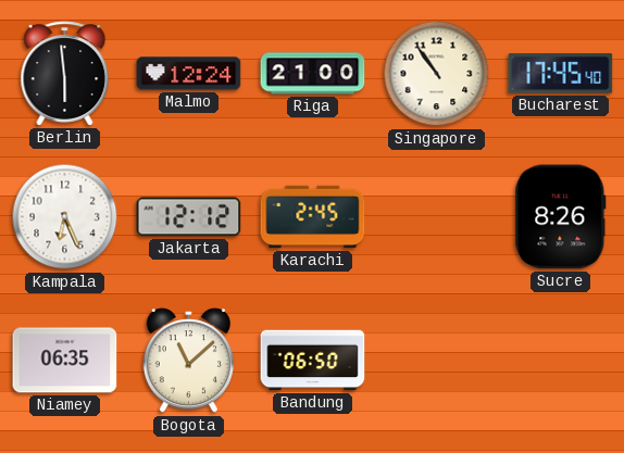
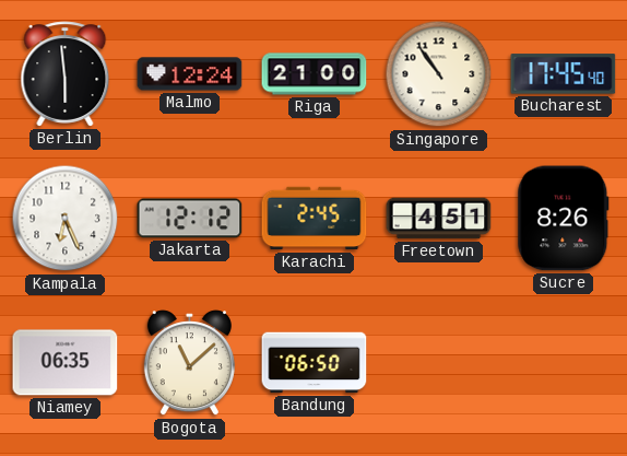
Freetown: none -> 4:51
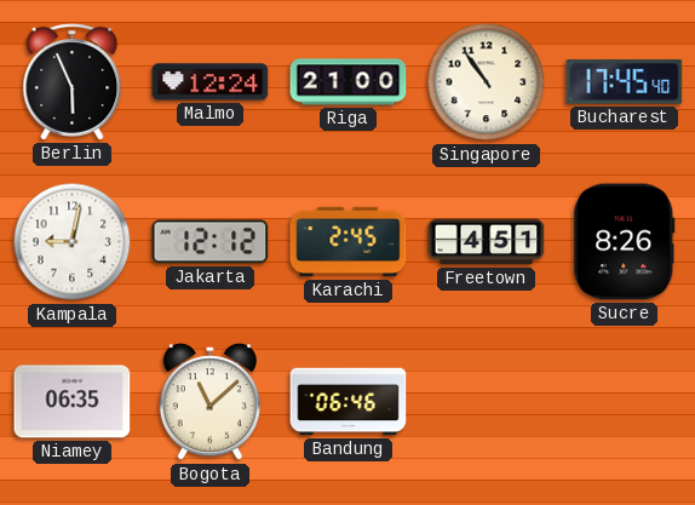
Berlin: 5:59 -> 5:56
Kampala: 6:26 -> 9:02
Bandung: 06:50 -> 06:46
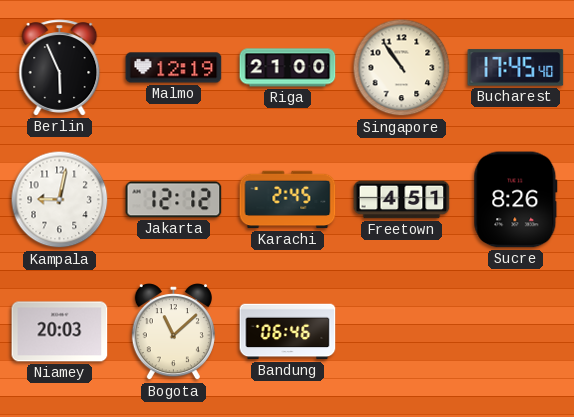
Malmo: 12:24 -> 12:19
Niamey: 06:35 -> 20:03
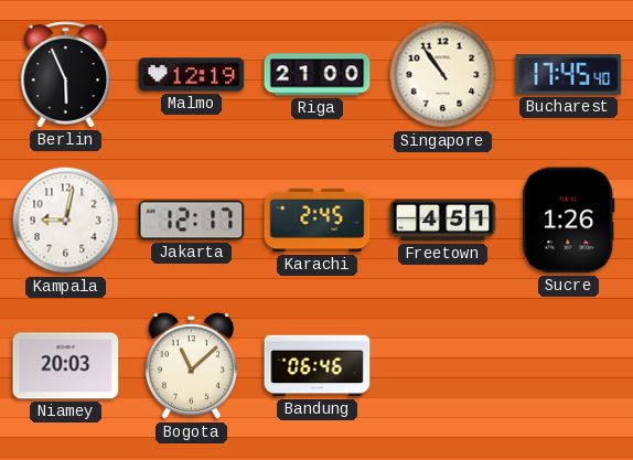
Jakarta: 12:12 -> 12:17
Sucre: 8:26 -> 1:26
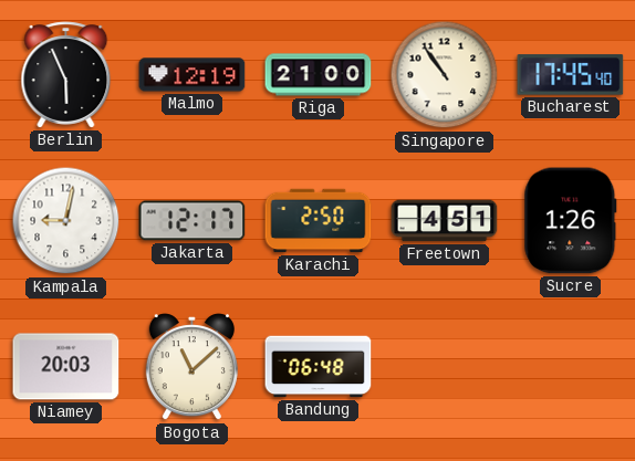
Karachi: 2:45 -> 2:50
Bandung: 06:46 -> 06:48
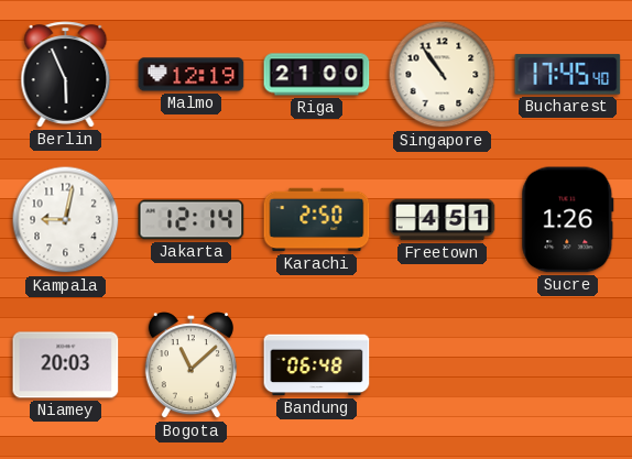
Jakarta: 12:17 -> 12:14
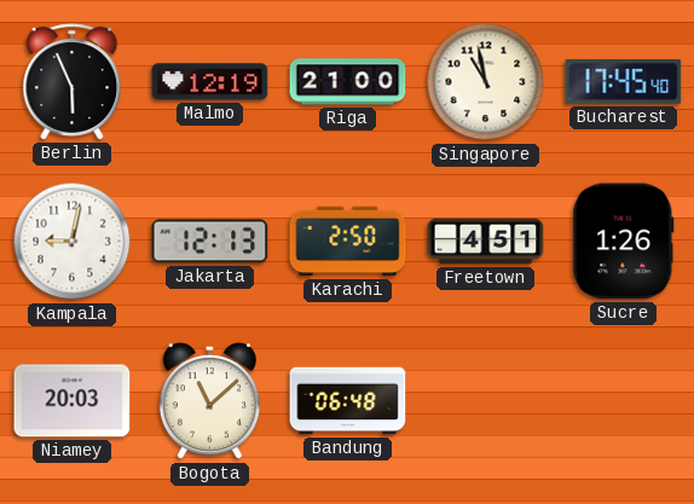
Singapore: 10:54 -> 10:58
Jakarta: 12:14 -> 12:13
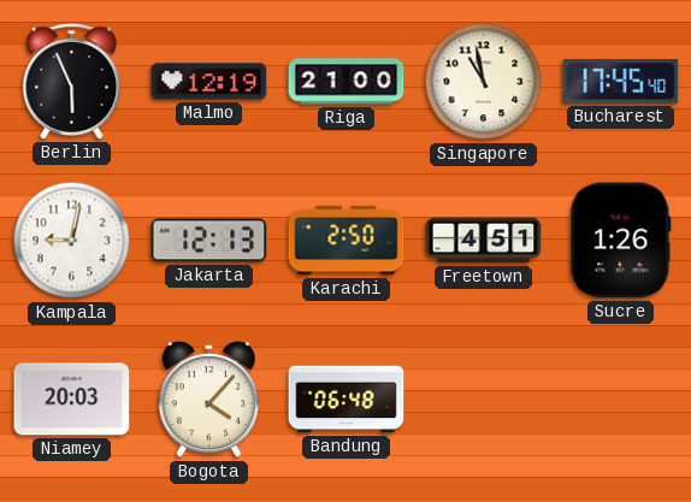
Bogota: 11:08 -> 4:07
